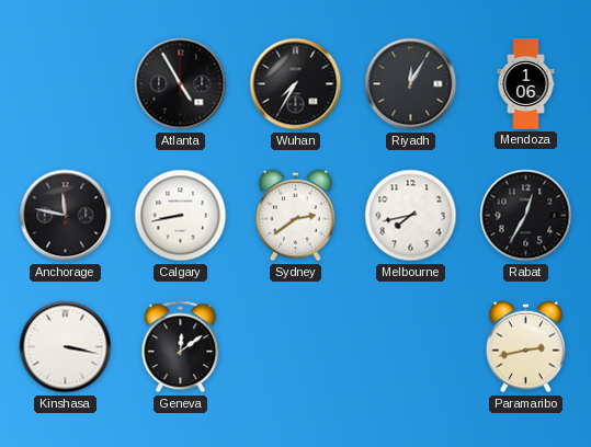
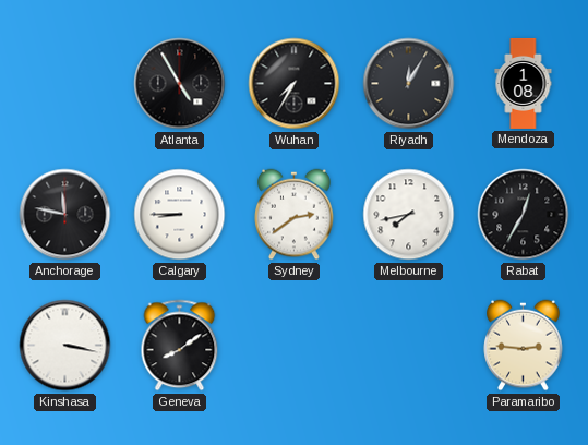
Mendoza: 1:06 -> 1:08
Calgary: 8:43 -> 8:45
Geneva: 12:09 -> 8:09
Paramaribo: 2:43 -> 2:46
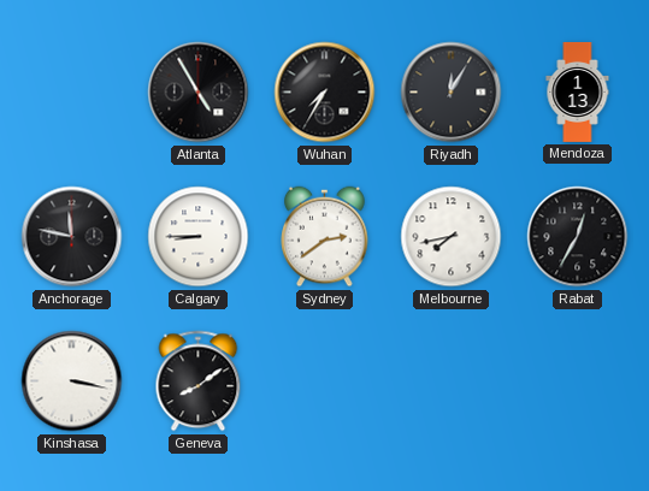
Mendoza: 1:08 -> 1:13
Paramaribo: 2:46 -> none
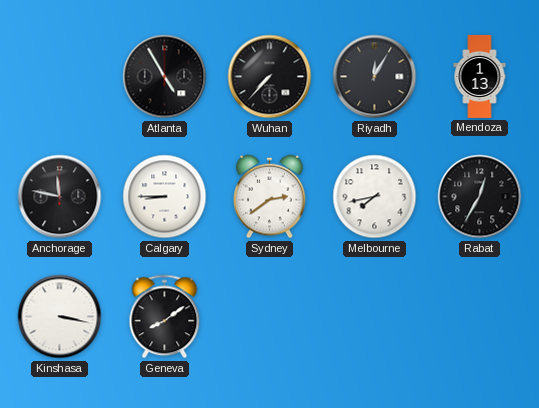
Wuhan: 7:35 -> 7:37
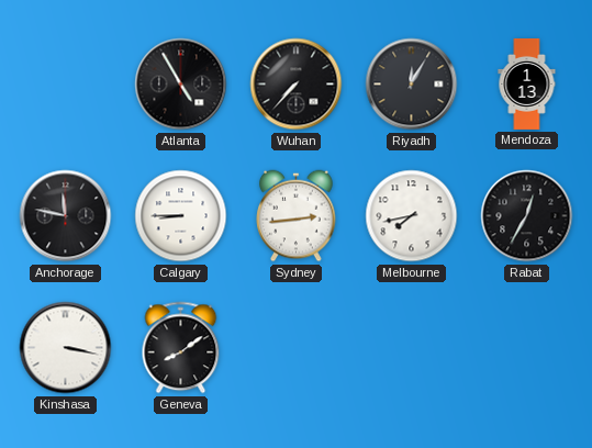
Sydney: 2:39 -> 2:44
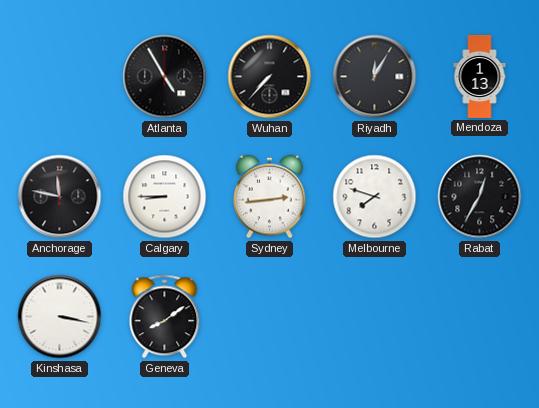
Melbourne: 7:43 -> 7:48
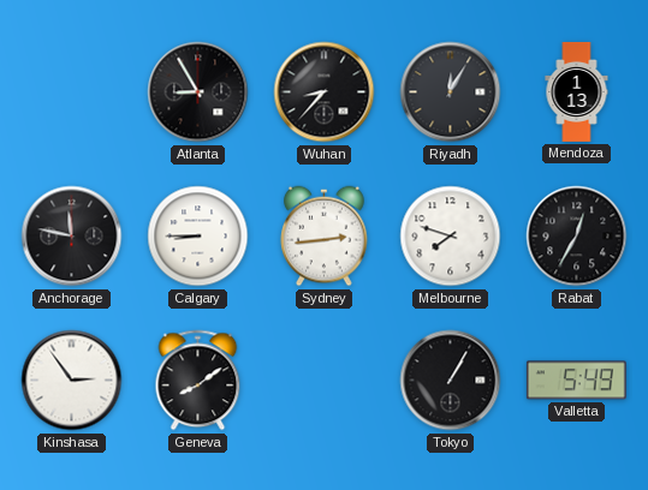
Atlanta: 4:55 -> 8:55
Wuhan: 7:37 -> 8:37
Kinshasa: 3:17 -> 2:54
Tokyo: none -> 1:05
Valletta: none -> 5:49
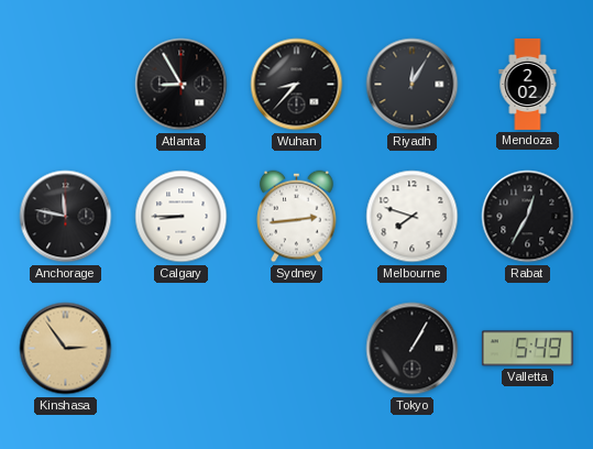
Mendoza: 1:13 -> 2:02
Kinshasa dial: white -> champagne
Geneva: 8:09 -> none
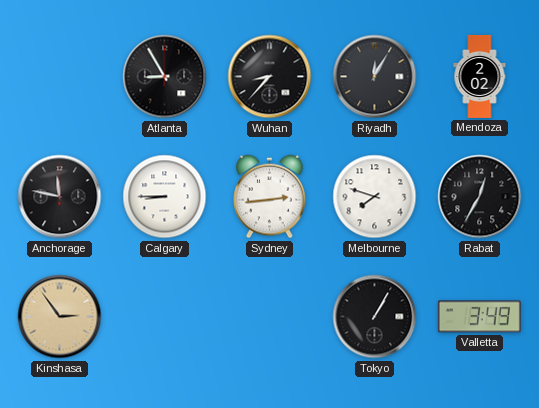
Valletta: 5:49 -> 3:49
